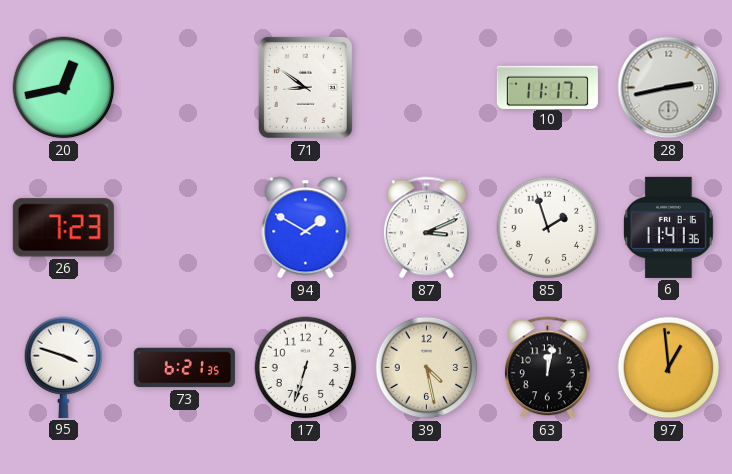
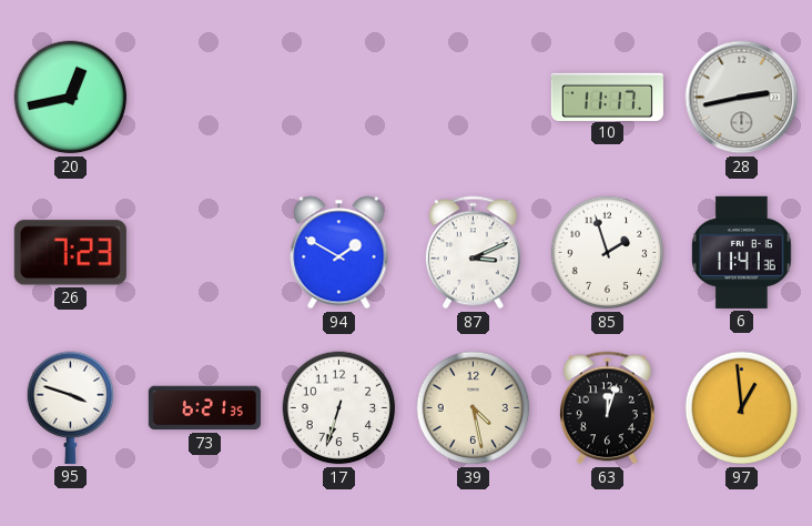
71: 8:51 -> none
63: 12:02 -> 12:03
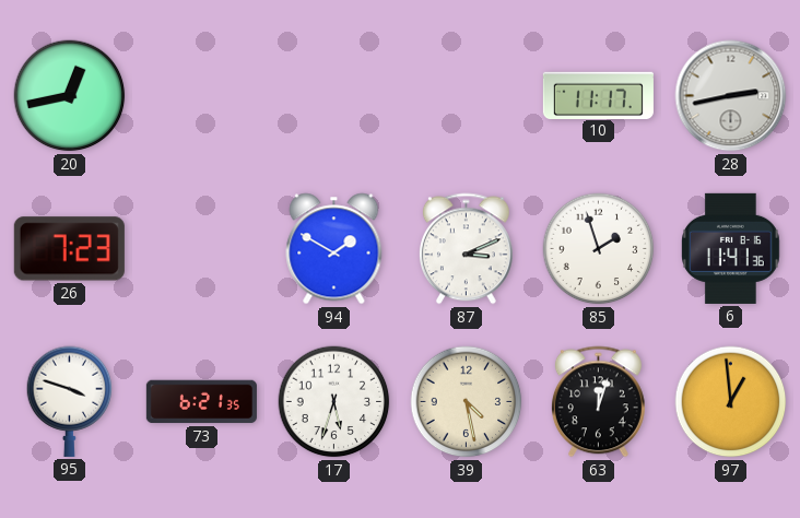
17: 6:33 -> 5:33
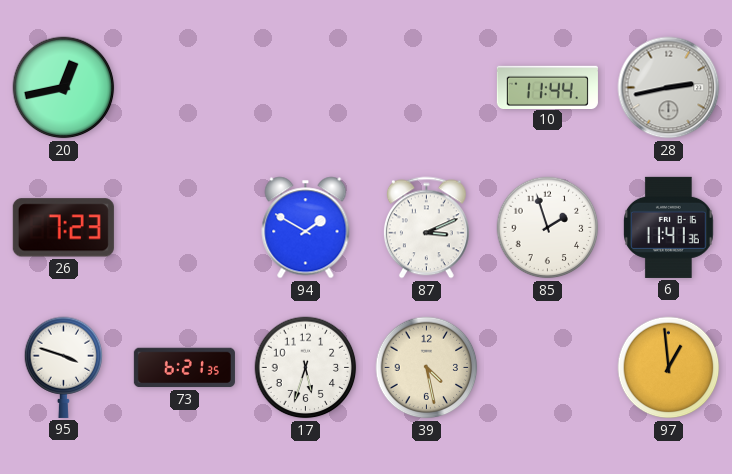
10: 11:17 -> 11:44
63: 12:03 -> none
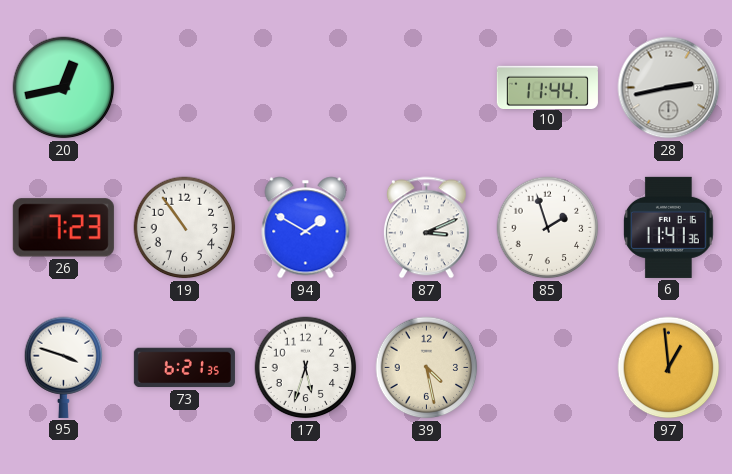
19: none -> 10:54
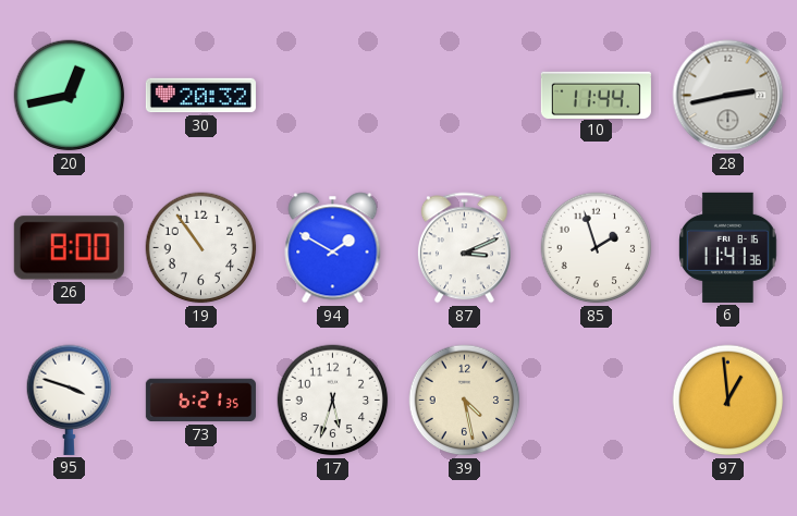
30: none -> 20:32
26: 7:23 -> 8:00
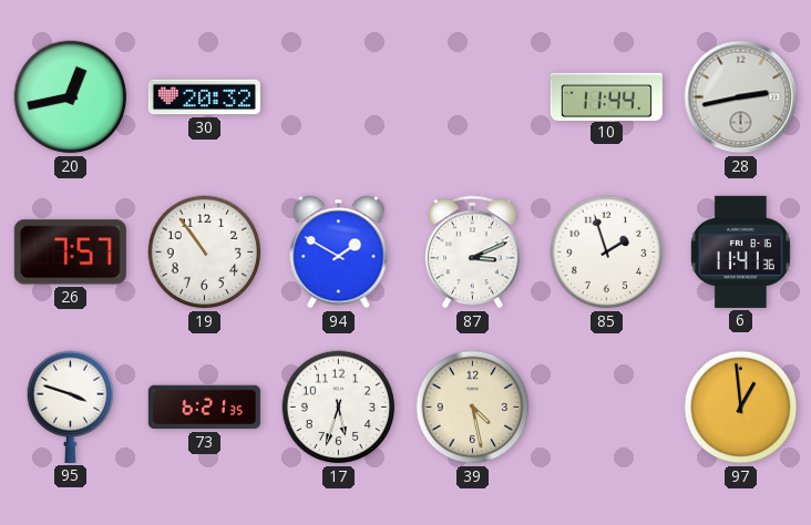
26: 8:00 -> 7:57
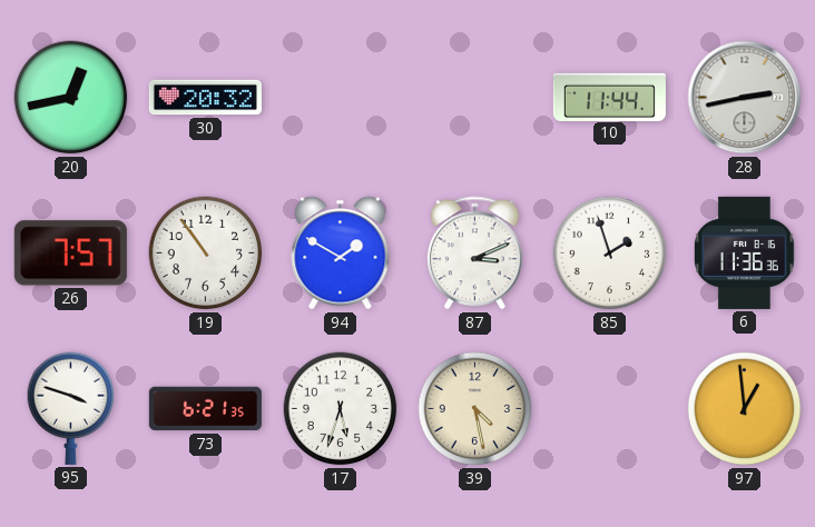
6: 11:41 -> 11:36
